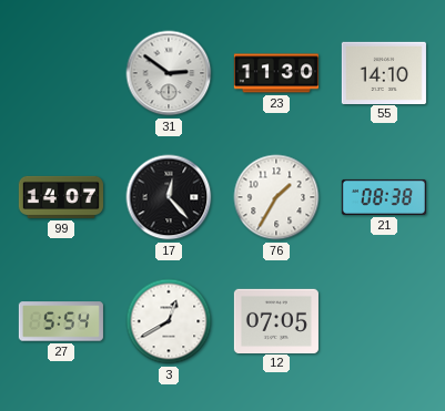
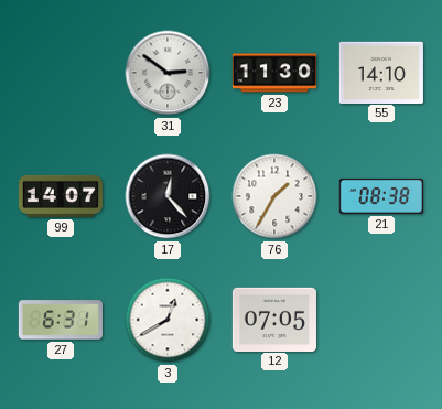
27: 5:54 -> 6:31
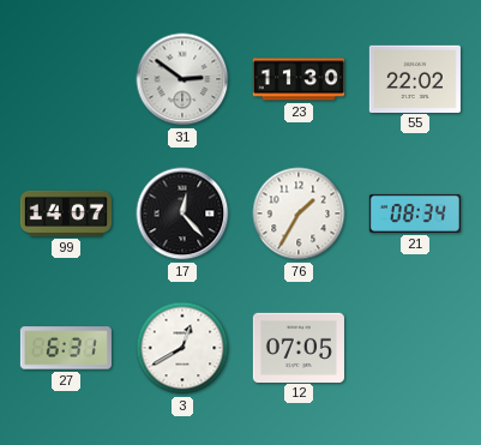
55: 14:10 -> 22:02
21: 08:38 -> 08:34
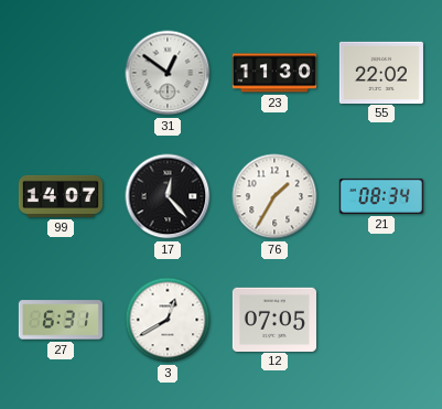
31: 2:51 -> 12:51
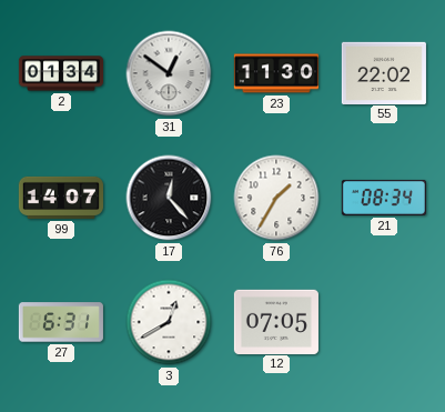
2: none -> 01:34
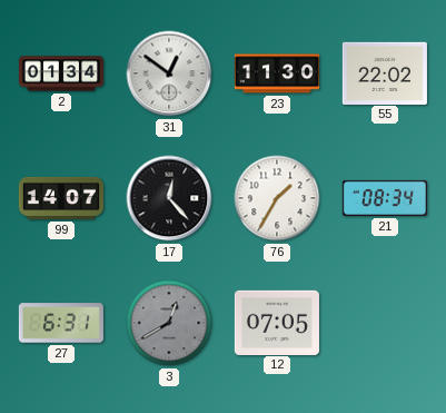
3 dial: white -> grey
